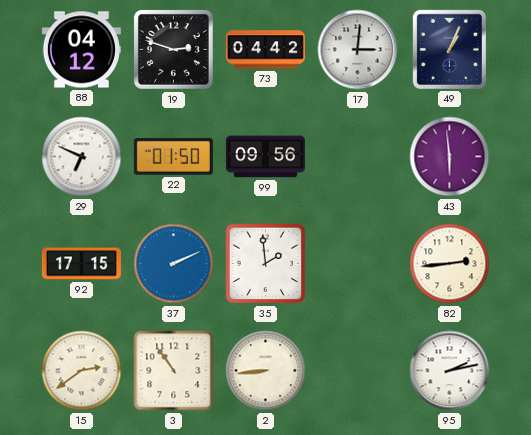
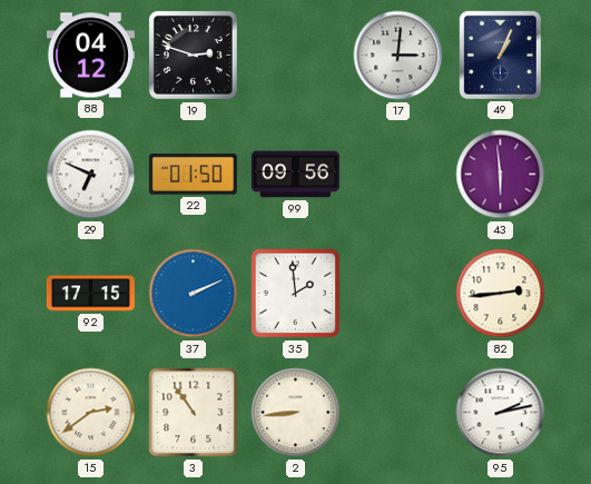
73: 04:42 -> none
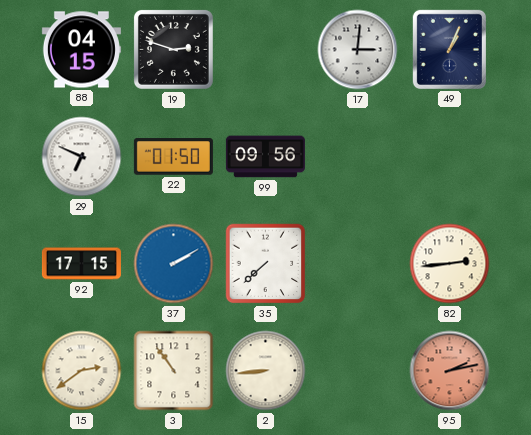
88: 04:12 -> 04:15
43: 5:59 -> none
37: 2:11 -> 2:10
35: 1:59 -> 7:38
95 dial: white -> salmon
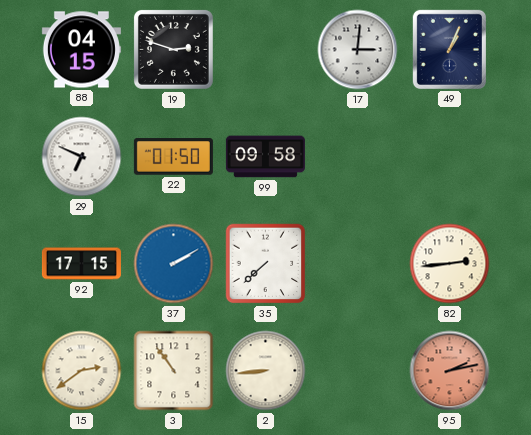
99: 09:56 -> 09:58
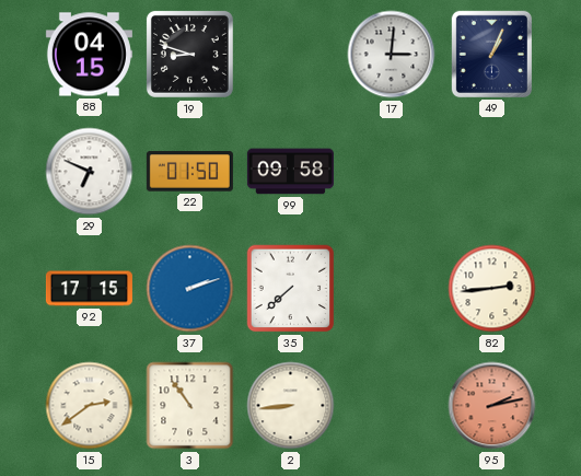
19: 2:48 -> 8:48
37: 2:10 -> 2:12
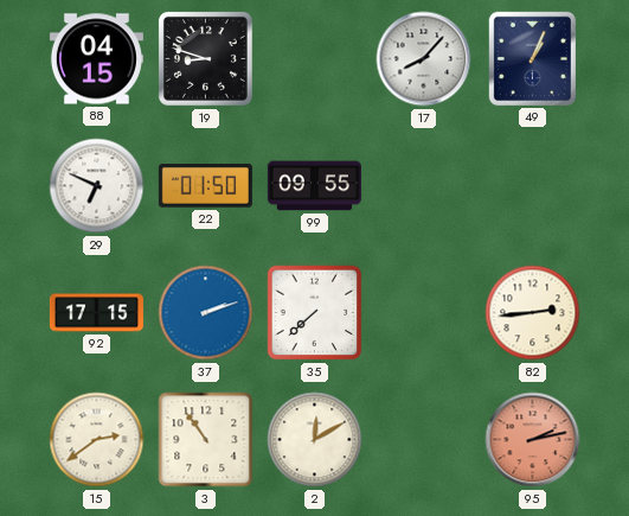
17: 3:01 -> 8:07
99: 09:58 -> 09:55
2: 8:44 -> 12:10
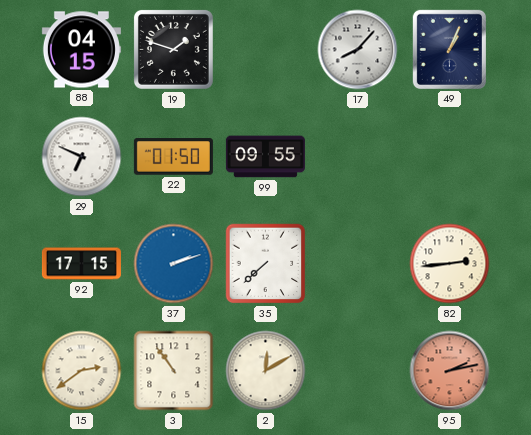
19: 8:48 -> 1:48
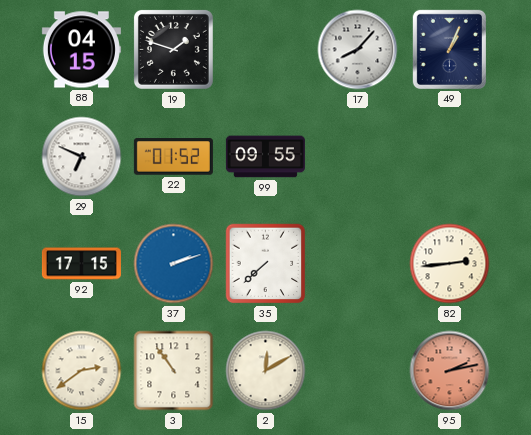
22: 01:50 -> 01:52
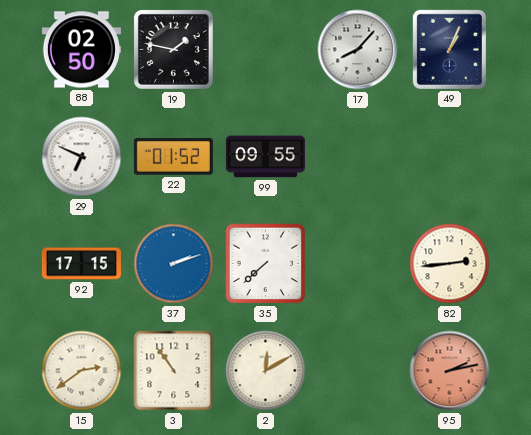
88: 04:15 -> 02:50
19: 1:48 -> 1:47
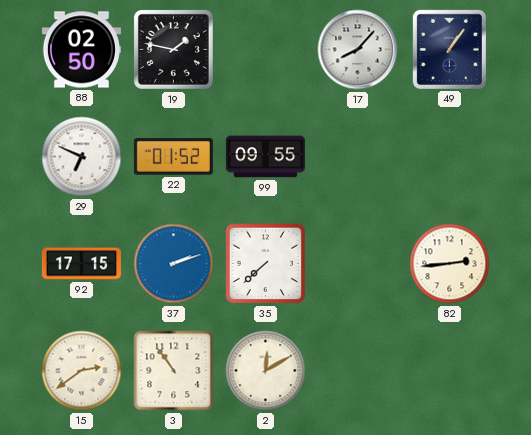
49: 1:04 -> 1:06
95: 2:13 -> none
